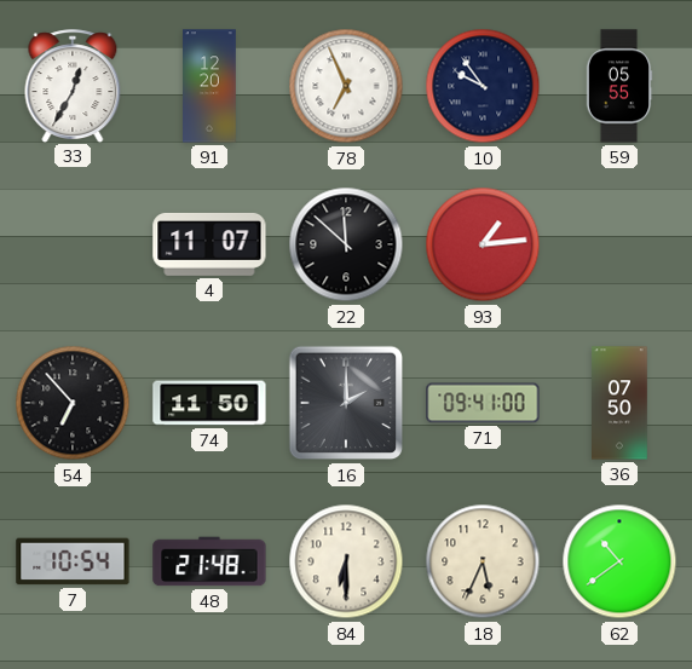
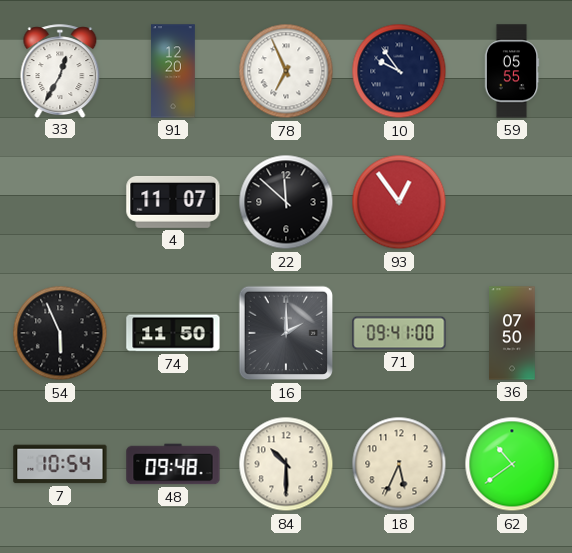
93: 1:14 -> 12:54
54: 6:53 -> 5:56
48: 21:48 -> 09:48
84: 6:30 -> 10:30
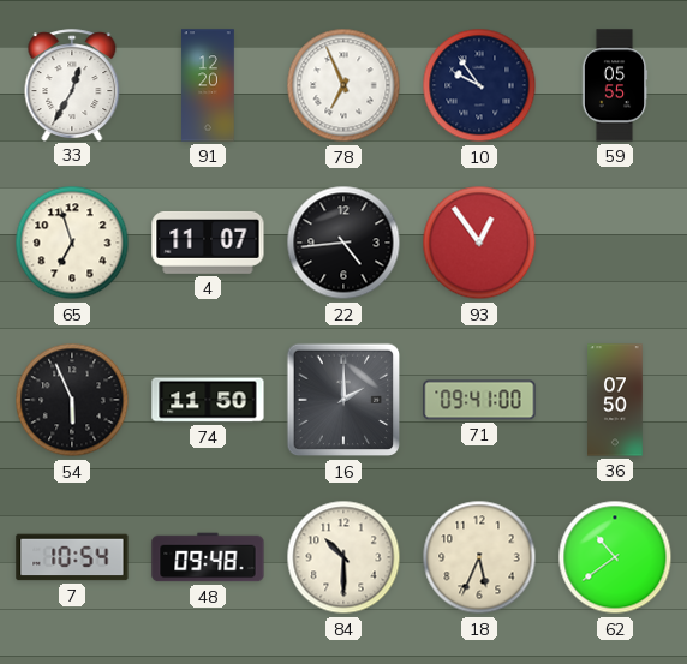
65: none -> 6:57
22: 11:52 -> 4:44
